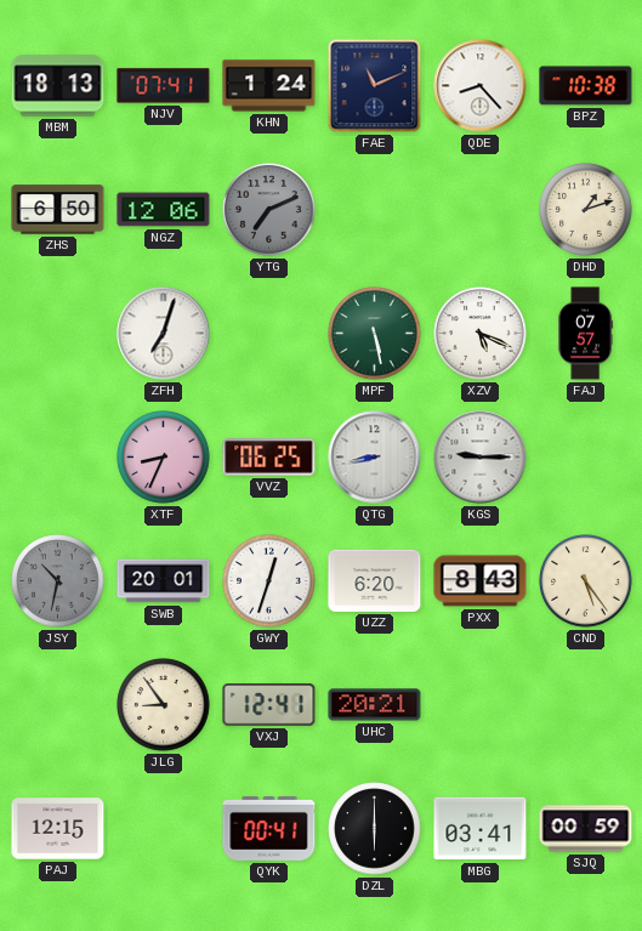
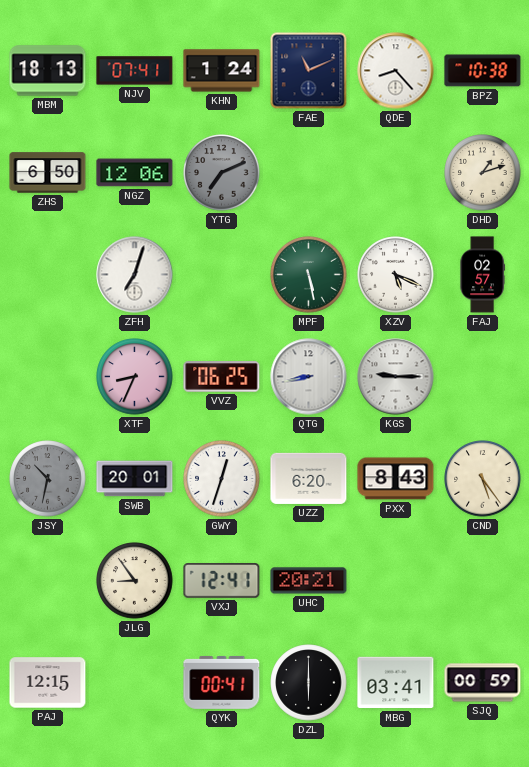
FAJ: 07:57 -> 02:57
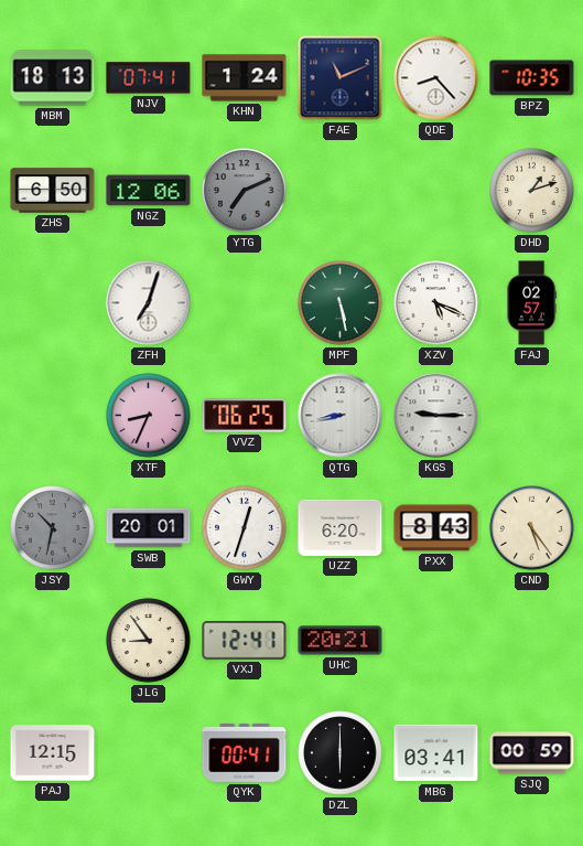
BPZ: 10:38 -> 10:35
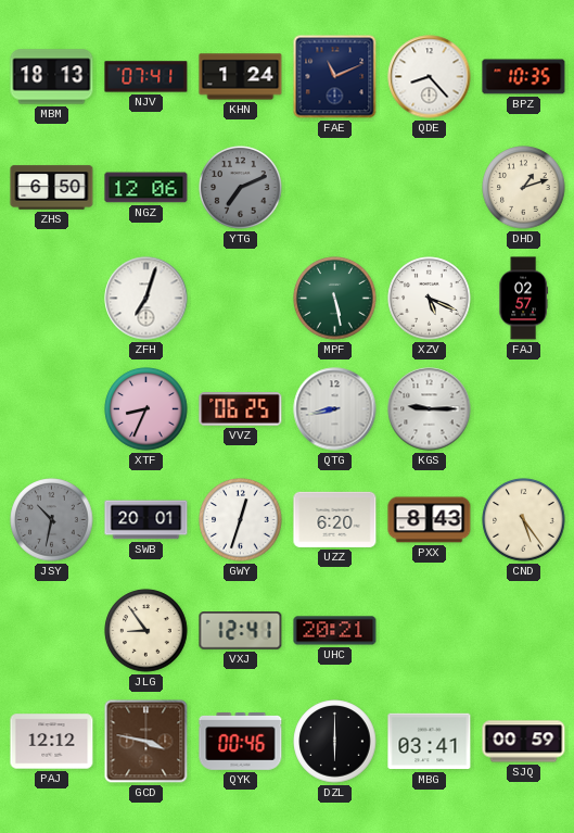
PAJ: 12:15 -> 12:12
GCD: none -> 3:47
QYK: 00:41 -> 00:46
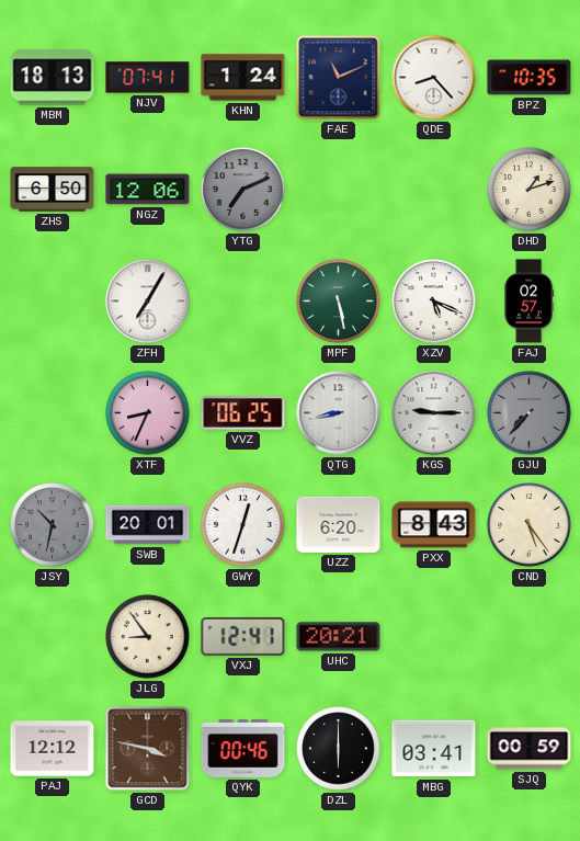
ZFH: 7:03 -> 7:05
GJU: none -> 7:37
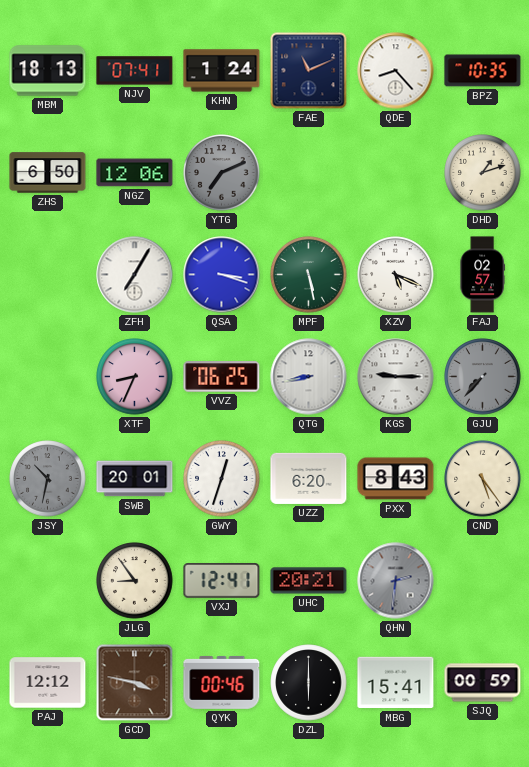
QSA: none -> 3:18
QHN: none -> 2:31
MBG: 03:41 -> 15:41
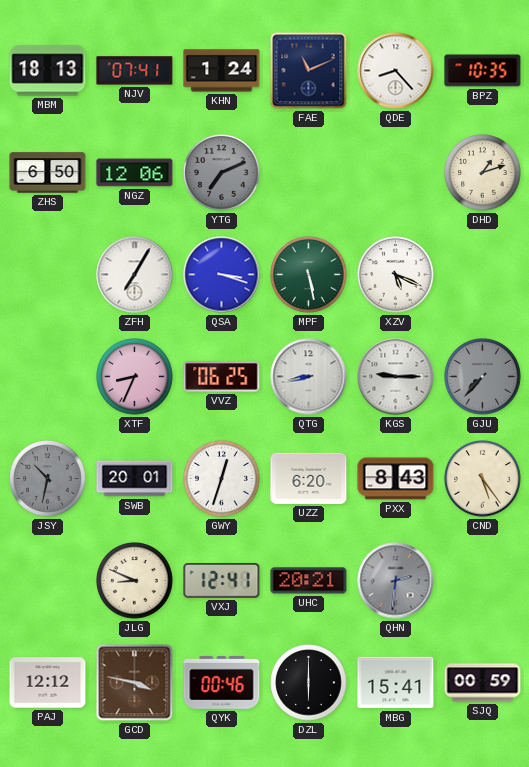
FAJ: 02:57 -> none
JLG: 8:54 -> 8:49
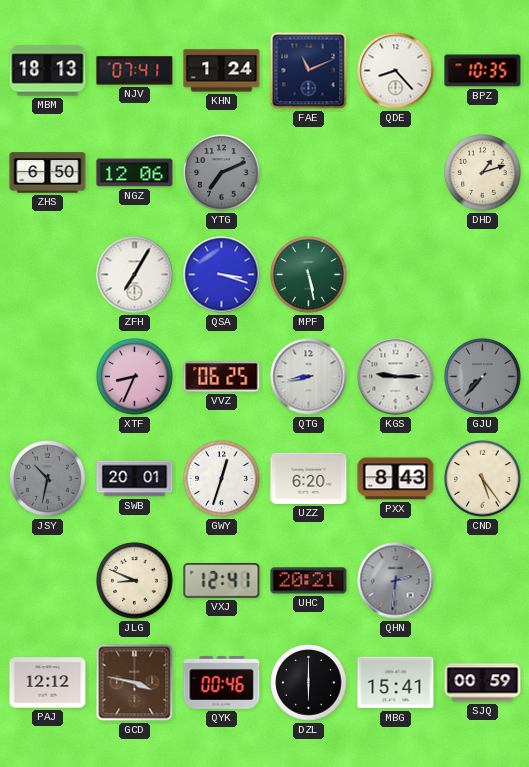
XZV: 5:19 -> none
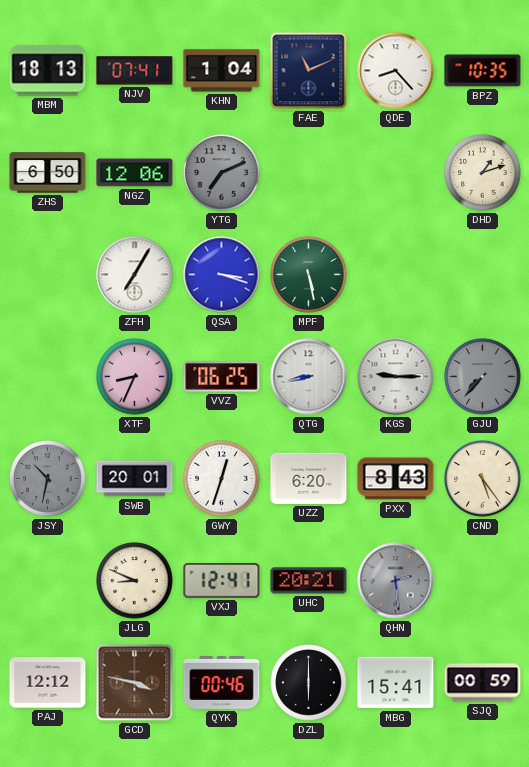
KHN: 1:24 -> 1:04
QHN: 2:31 -> 2:29
